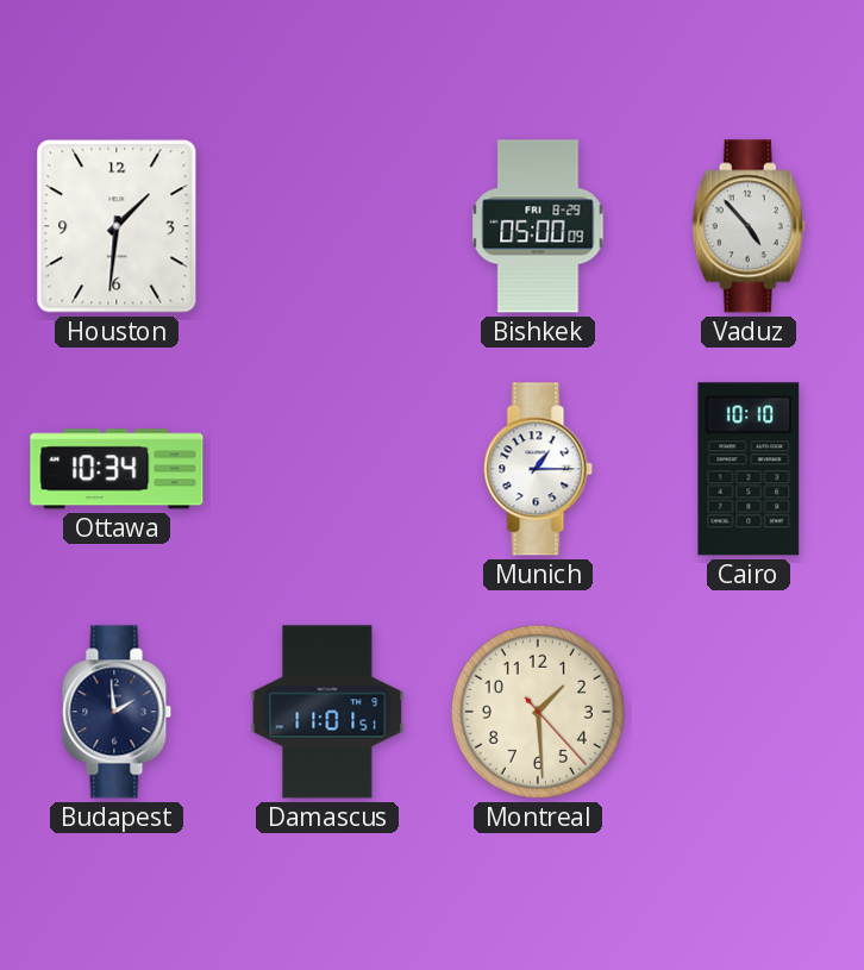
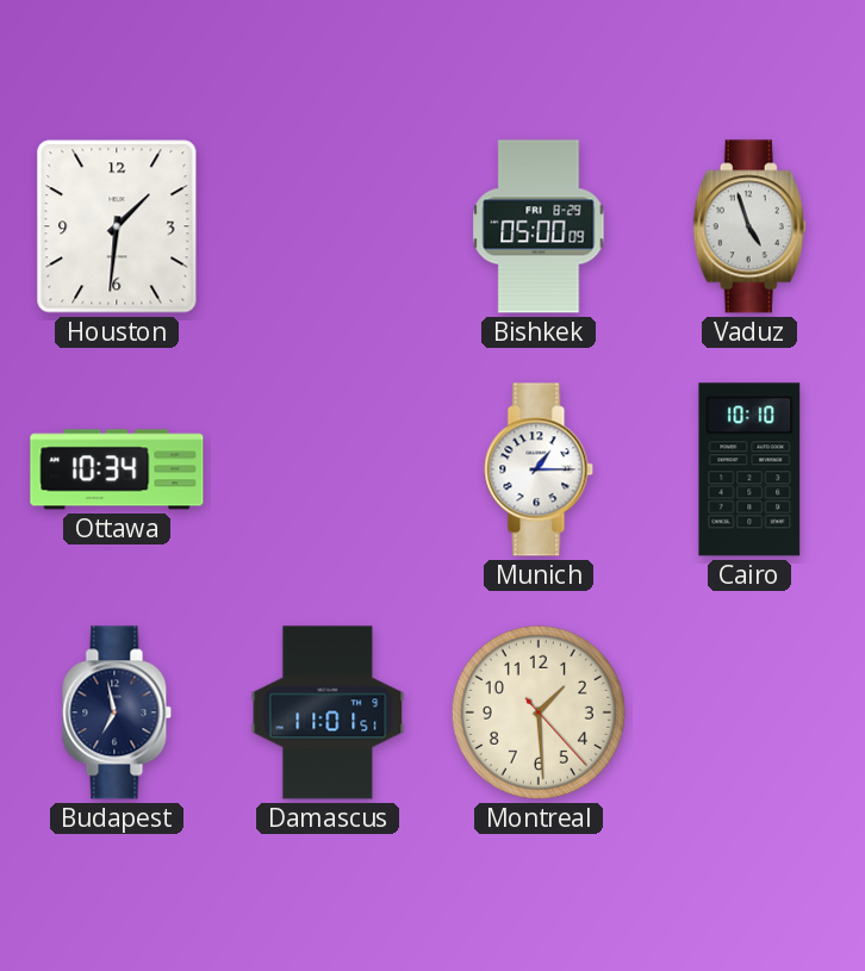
Vaduz: 4:53 -> 4:57
Budapest: 1:59 -> 6:58
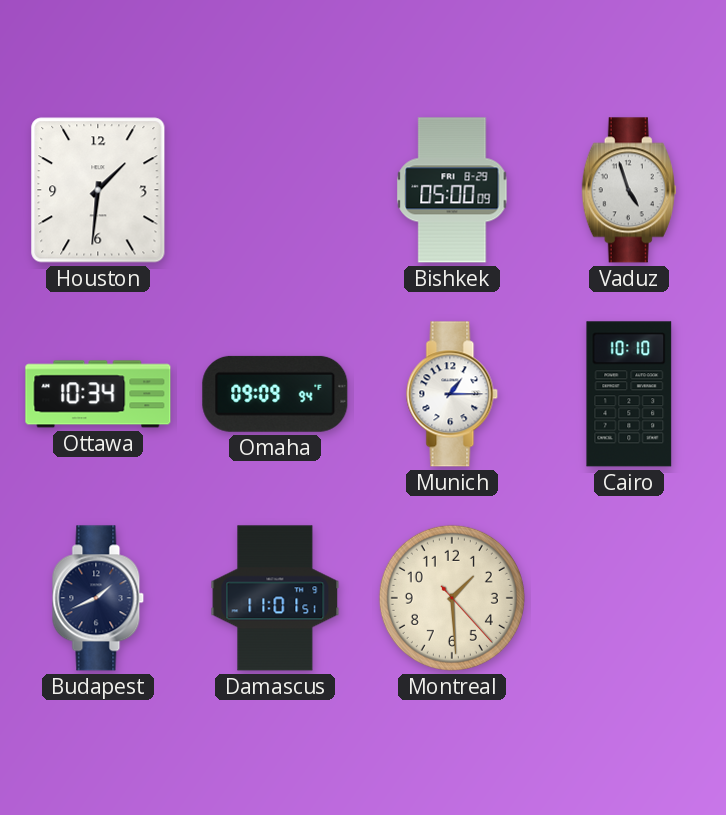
Omaha: none -> 09:09
Budapest: 6:58 -> 1:41
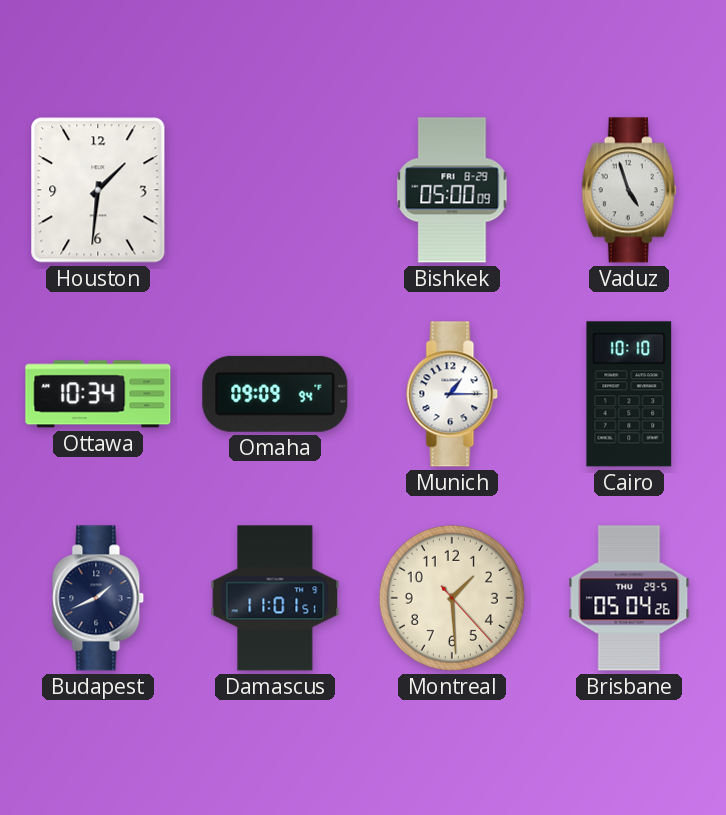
Brisbane: none -> 05:04
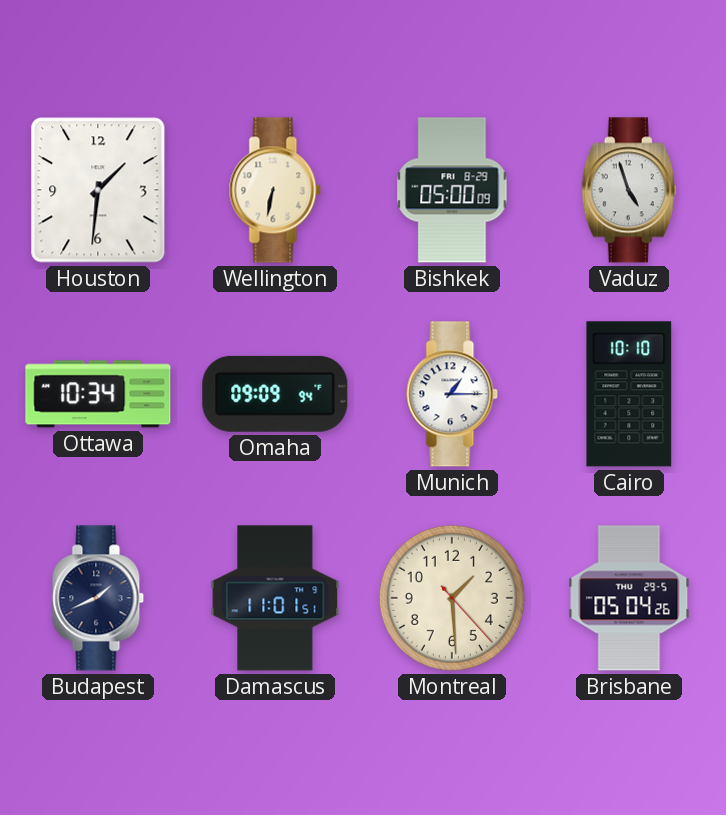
Wellington: none -> 6:32
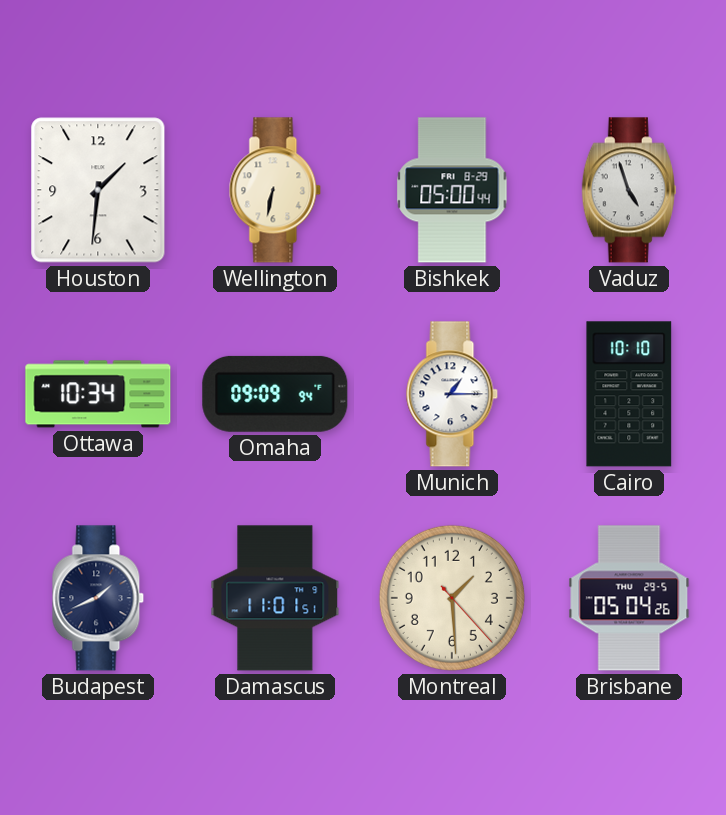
Bishkek: 05:00:09 -> 05:00:44
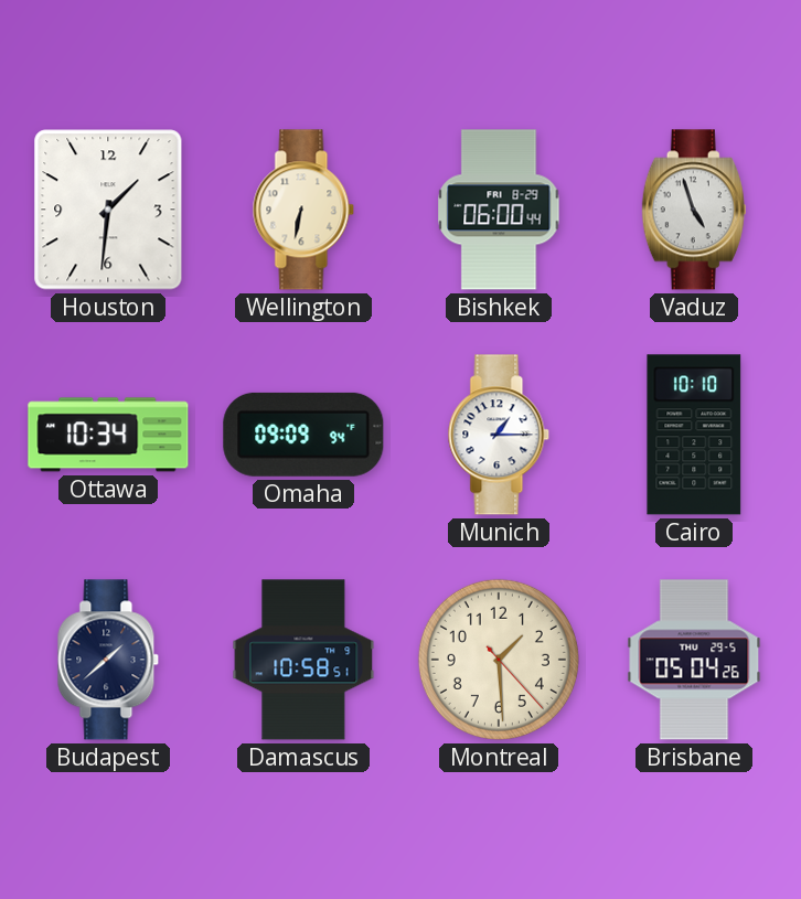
Bishkek: 05:00 -> 06:00
Budapest: 1:41 -> 1:38
Damascus: 11:01 -> 10:58
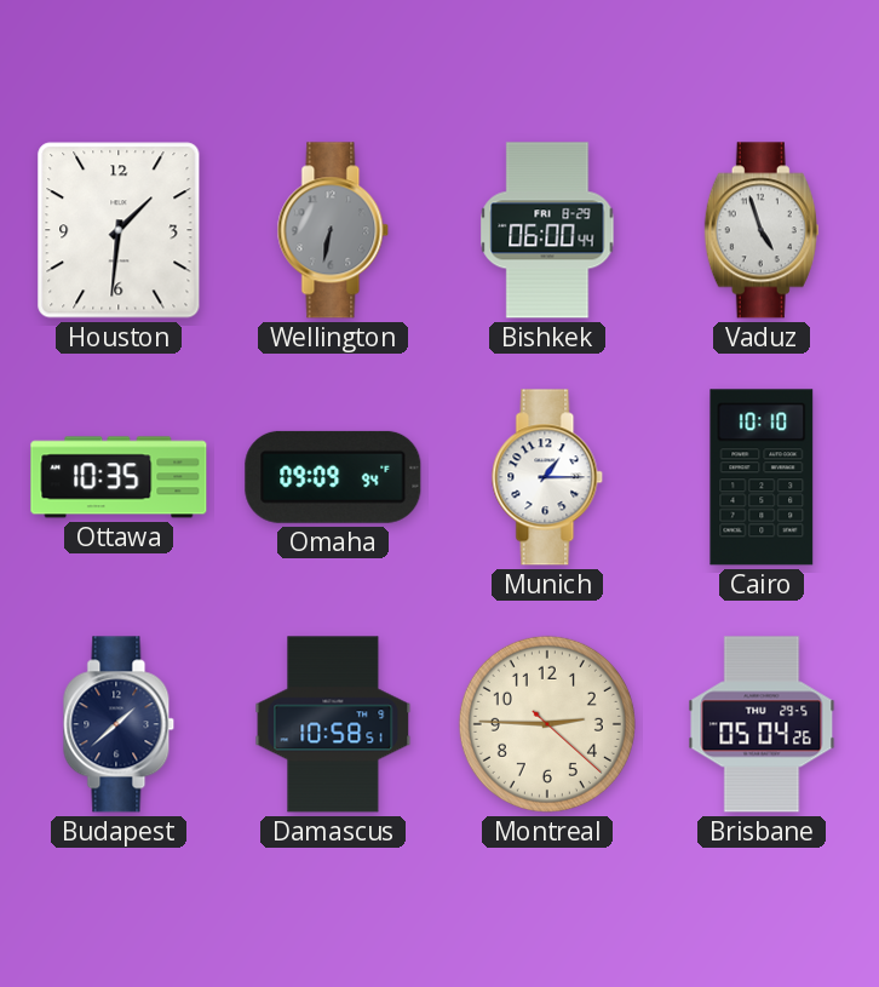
Wellington dial: cream -> grey
Ottawa: 10:34 -> 10:35
Montreal: 1:29 -> 2:45
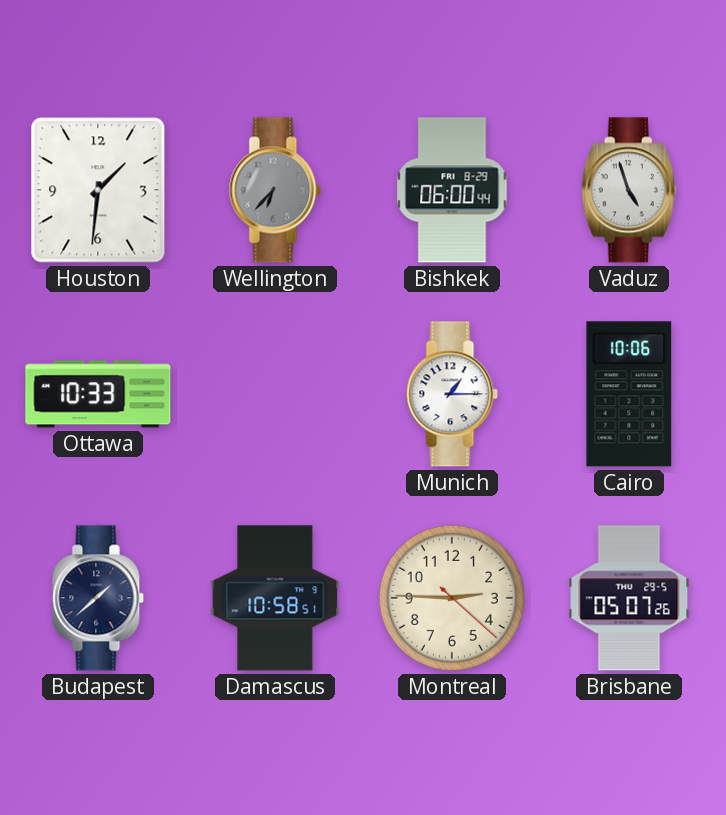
Wellington: 6:32 -> 6:37
Ottawa: 10:35 -> 10:33
Omaha: 09:09 -> none
Cairo: 10:10 -> 10:06
Brisbane: 05:04 -> 05:07
